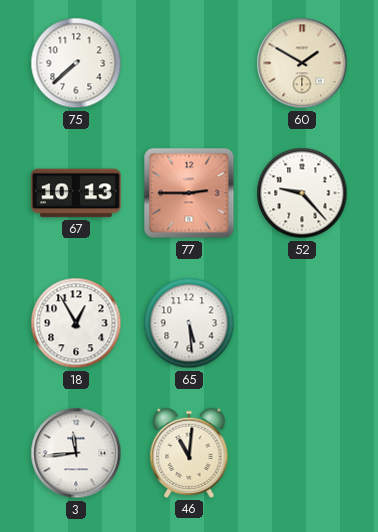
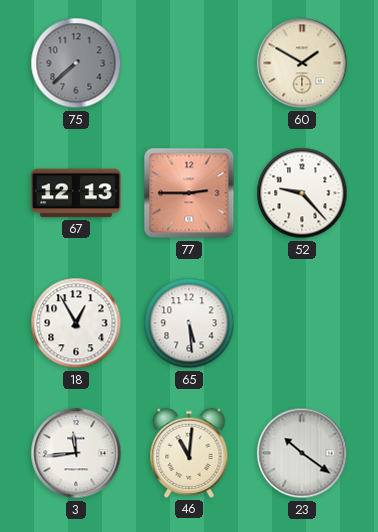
75 dial: white -> grey
67: 10:13 -> 12:13
23: none -> 10:21
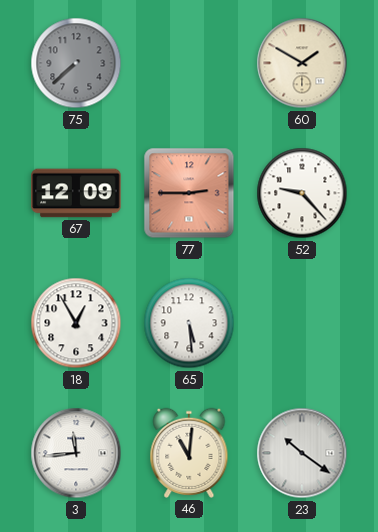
67: 12:13 -> 12:09
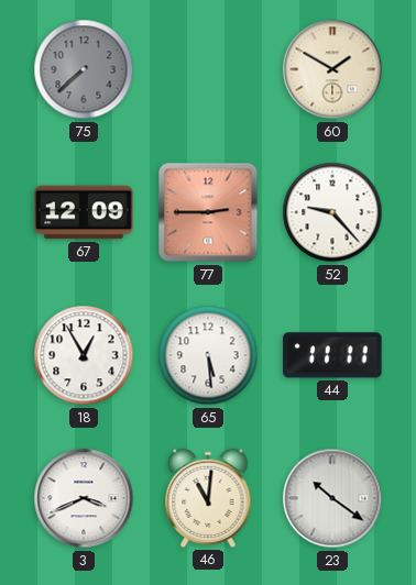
44: none -> 11:11
3: 11:44 -> 3:41
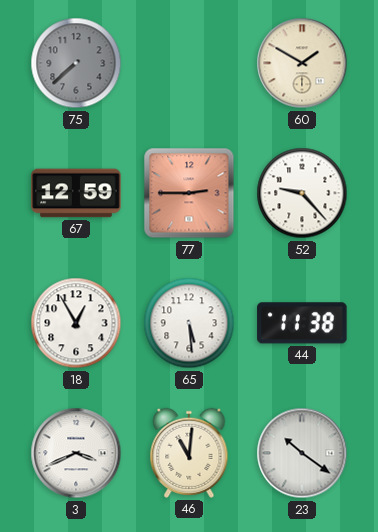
67: 12:09 -> 12:59
44: 11:11 -> 11:38
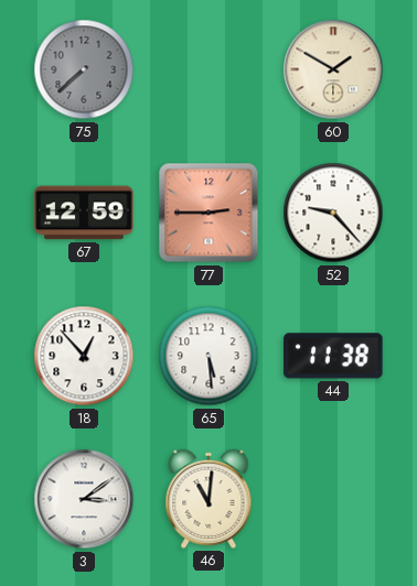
18: 12:55 -> 12:53
3: 3:41 -> 3:09
23: 10:21 -> none
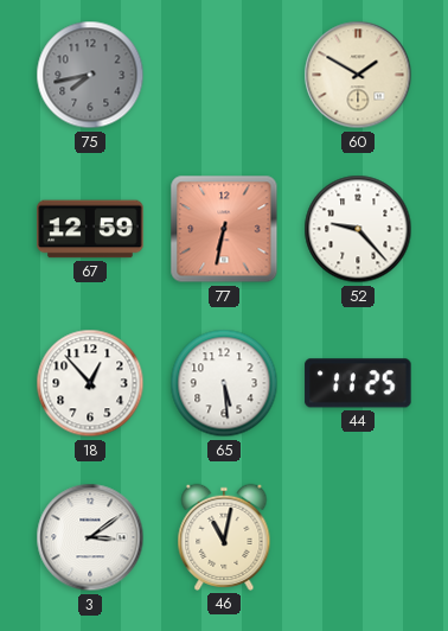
75: 7:38 -> 7:43
77: 2:45 -> 6:32
44: 11:38 -> 11:25
46: 11:01 -> 11:02
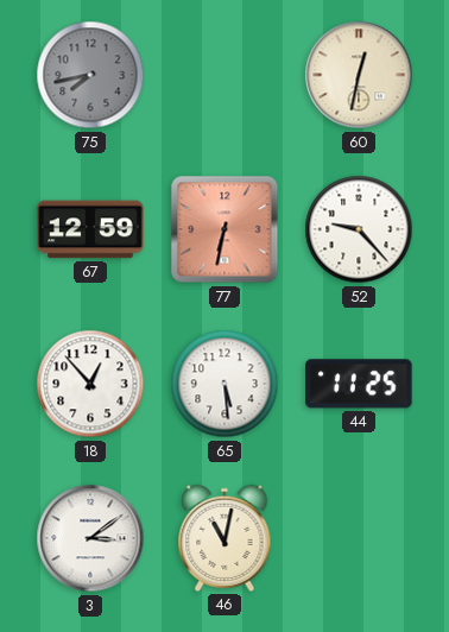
60: 1:50 -> 12:32
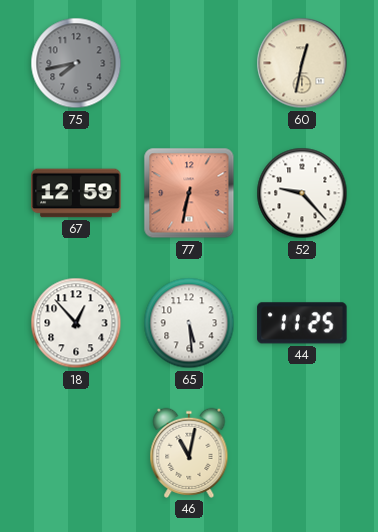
3: 3:09 -> none
